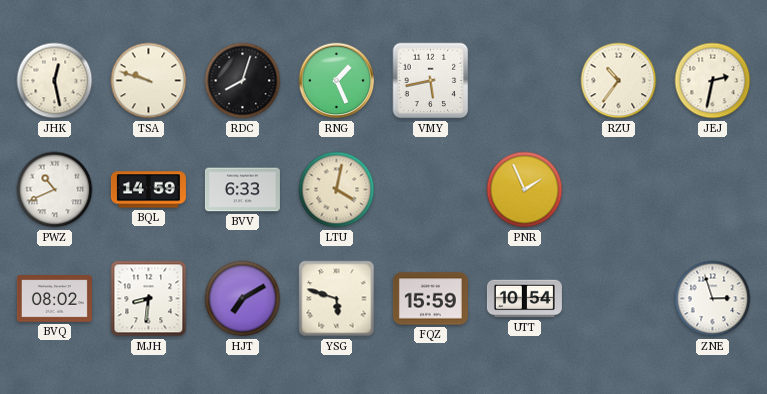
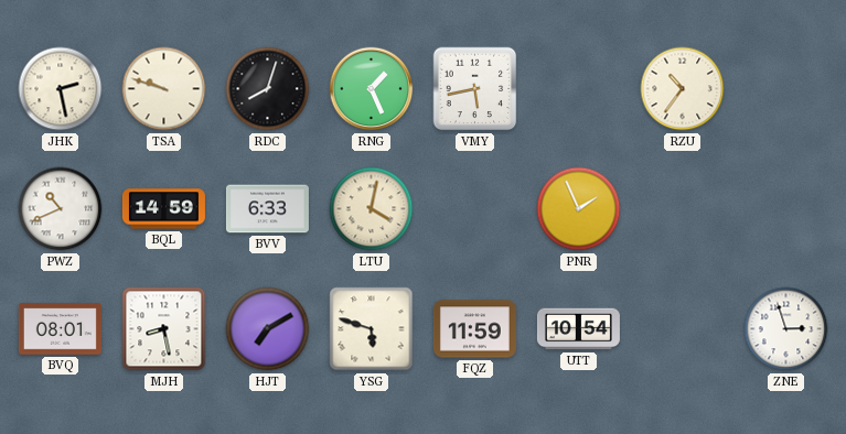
JHK: 12:28 -> 2:28
JEJ: 2:32 -> none
BVQ: 08:02 -> 08:01
MJH: 8:31 -> 8:28
FQZ: 15:59 -> 11:59
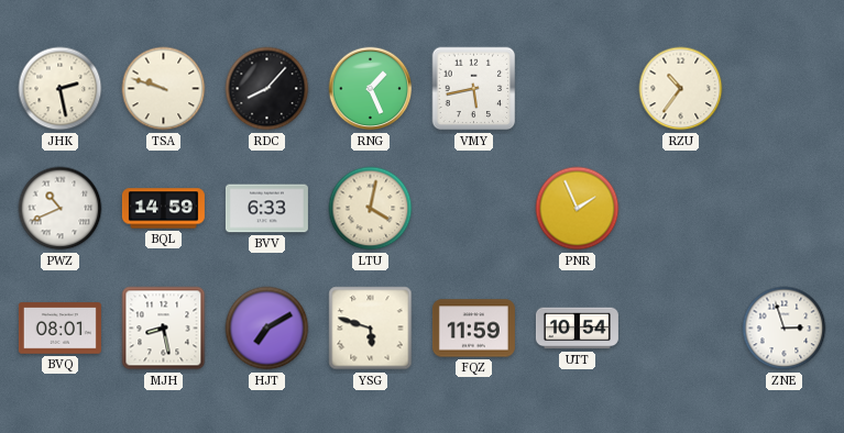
RDC: 8:03 -> 8:07
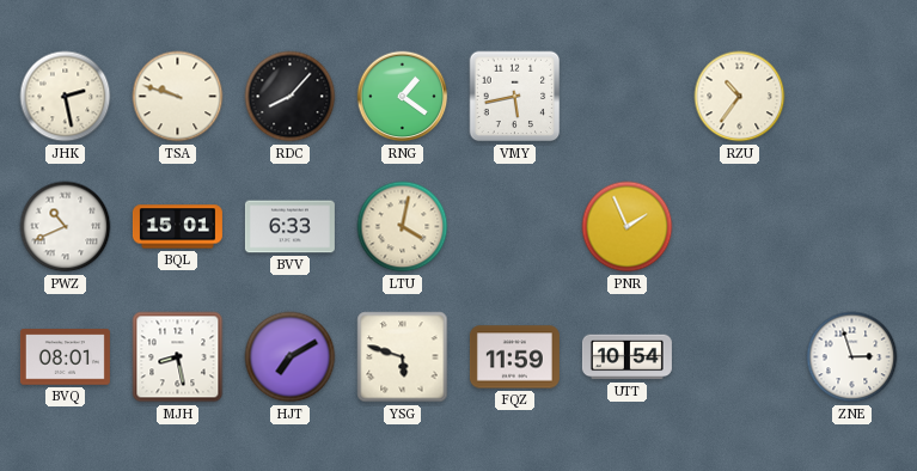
RNG: 1:26 -> 1:21
BQL: 14:59 -> 15:01
